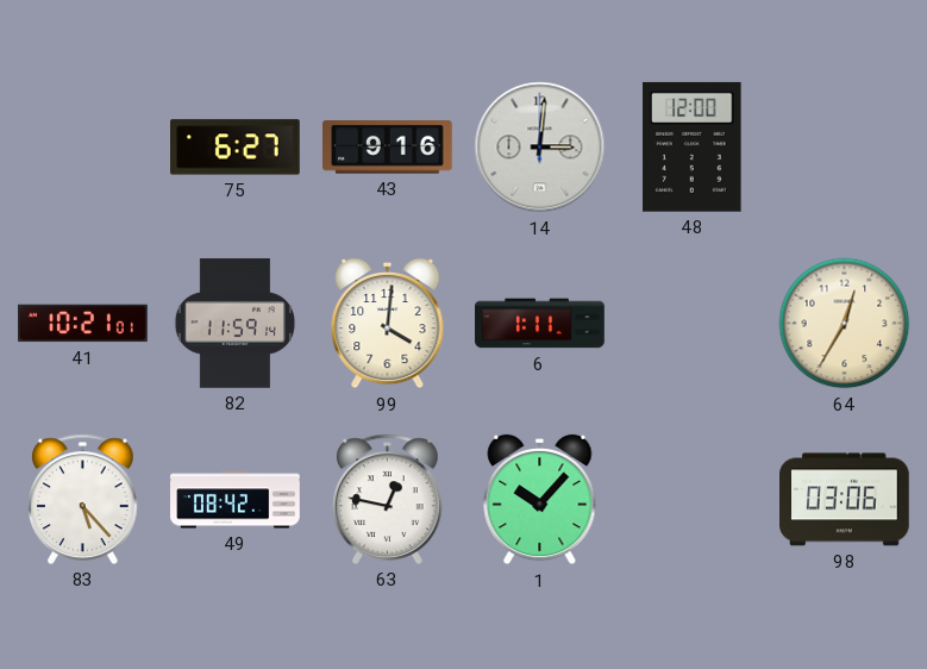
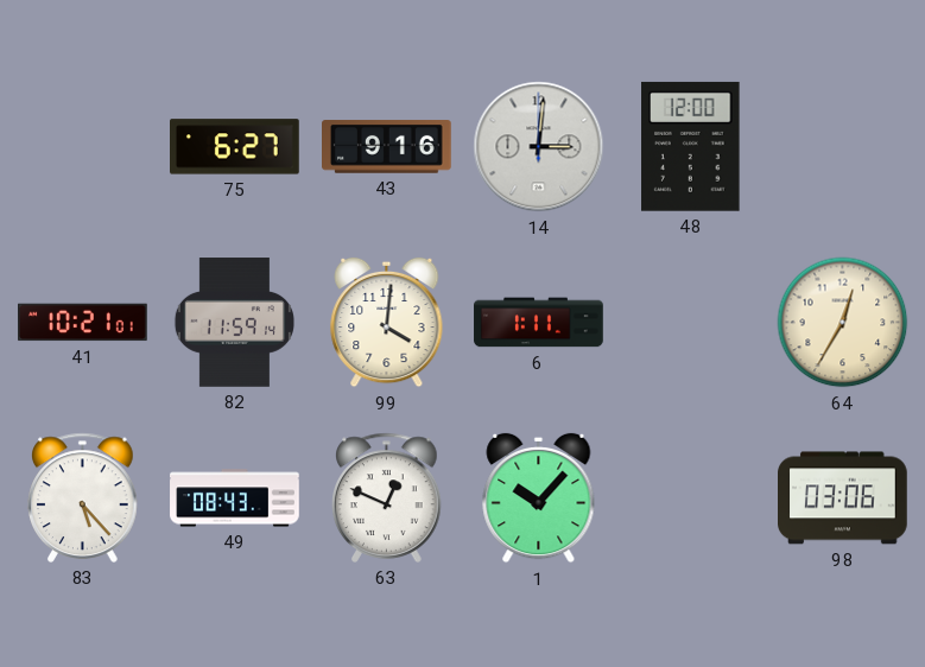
49: 08:42 -> 08:43
63: 12:47 -> 12:49
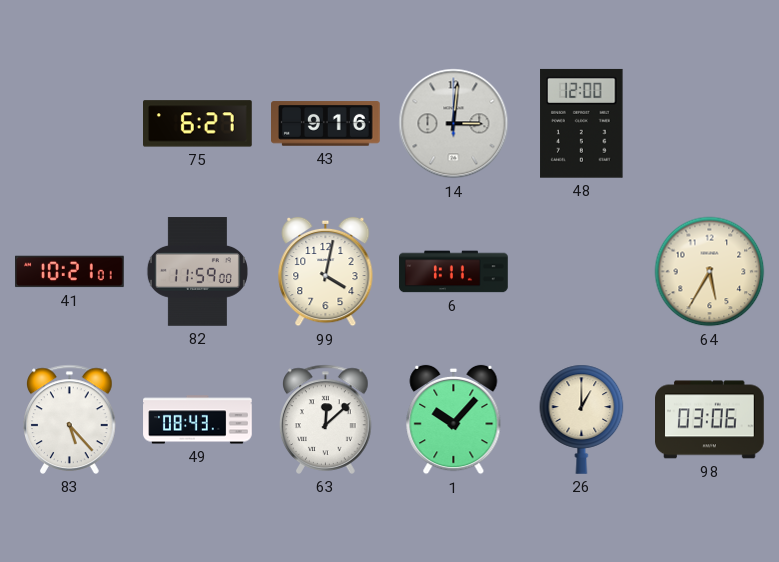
82: 11:59:14 -> 11:59:00
99: 4:01 -> 4:02
64: 12:35 -> 5:35
63: 12:49 -> 12:08
26: none -> 1:00
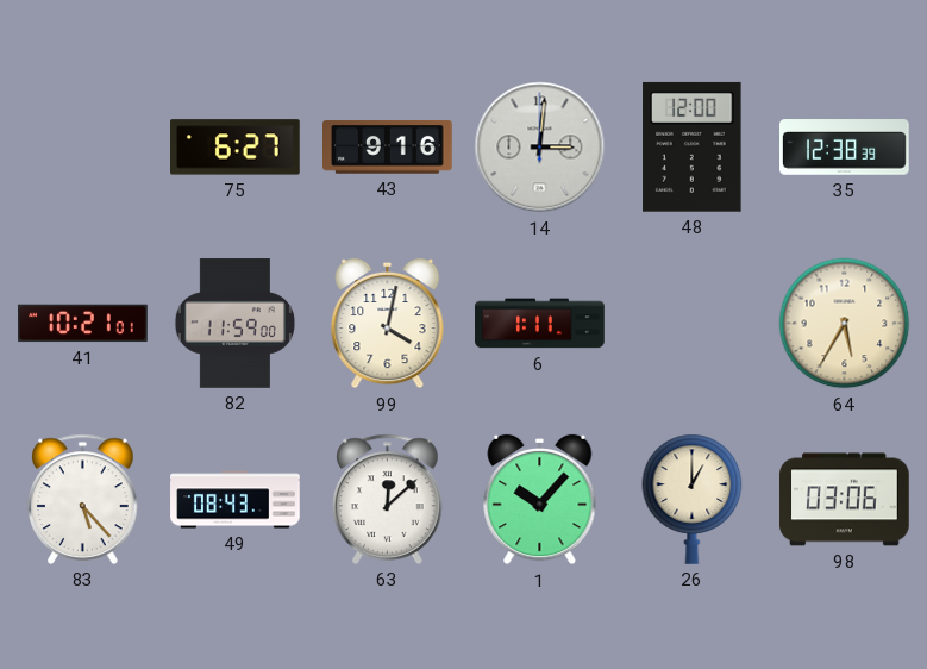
35: none -> 12:38
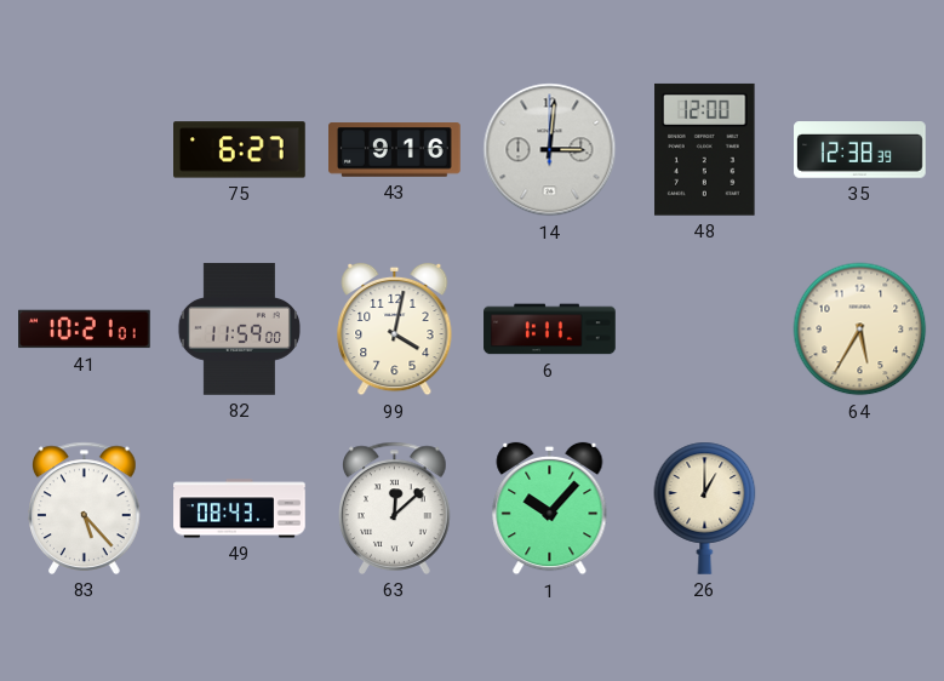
98: 03:06 -> none
